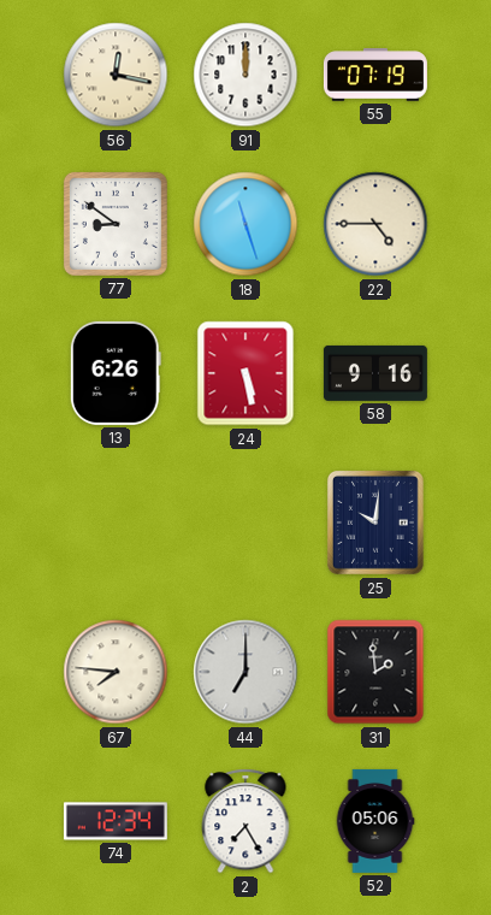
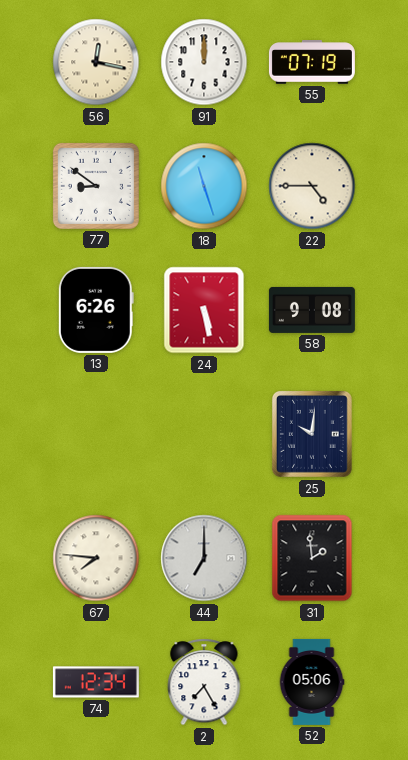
58: 9:16 -> 9:08
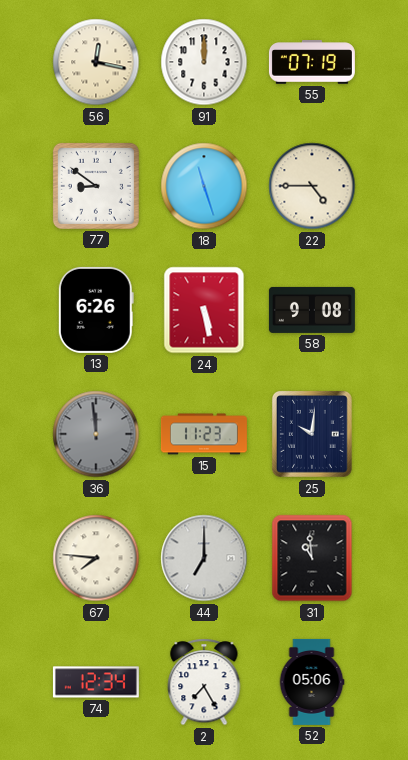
36: none -> 11:59
15: none -> 11:23
31: 1:59 -> 10:59
